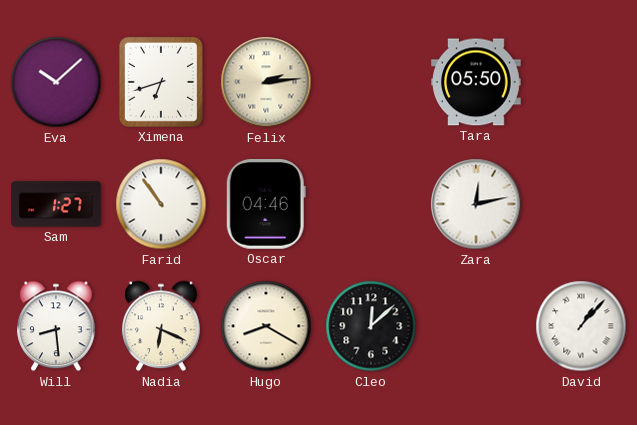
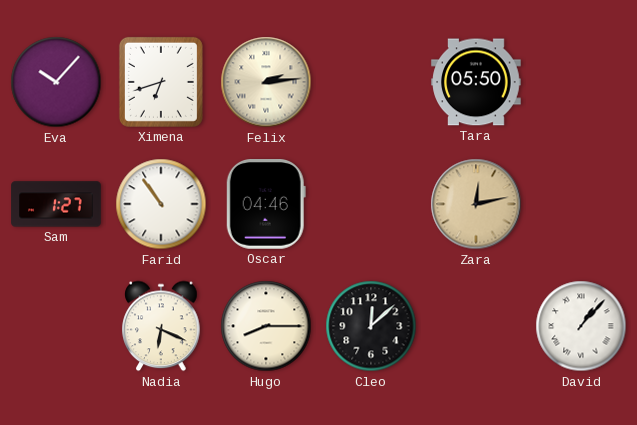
Eva: 10:08 -> 10:07
Zara dial: white -> champagne
Will: 8:29 -> none
Hugo: 8:20 -> 8:15
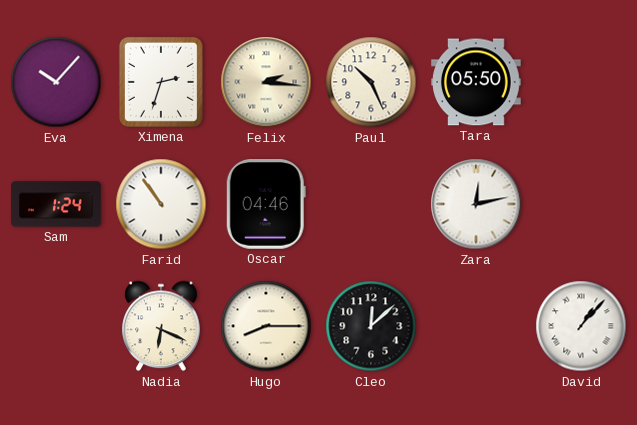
Ximena: 6:42 -> 2:33
Felix: 2:14 -> 2:16
Paul: none -> 10:26
Sam: 1:27 -> 1:24
Zara dial: champagne -> white
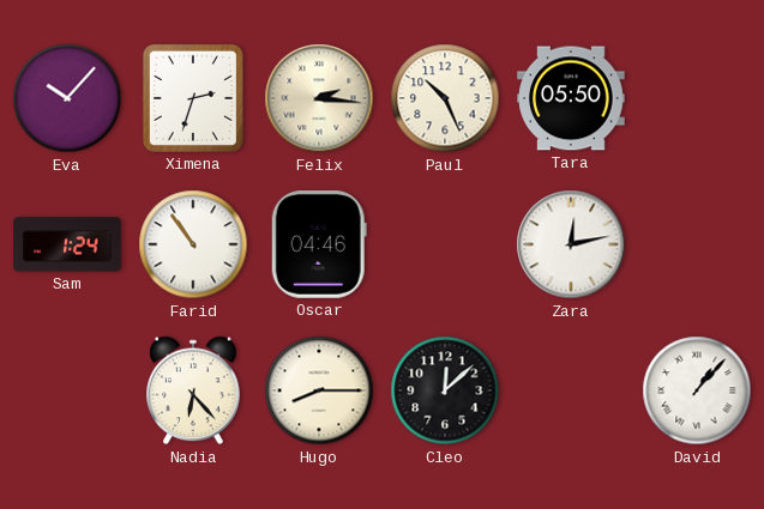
Nadia: 6:19 -> 6:23
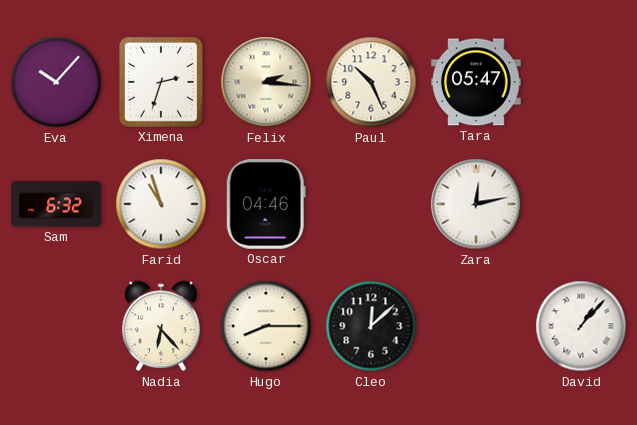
Tara: 05:50 -> 05:47
Sam: 1:24 -> 6:32
Farid: 10:54 -> 10:57
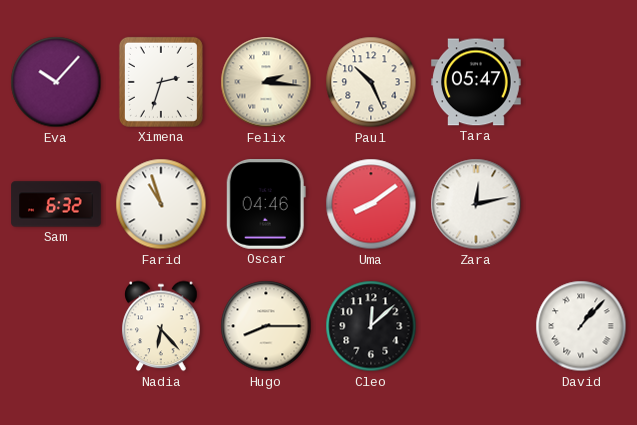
Uma: none -> 8:09
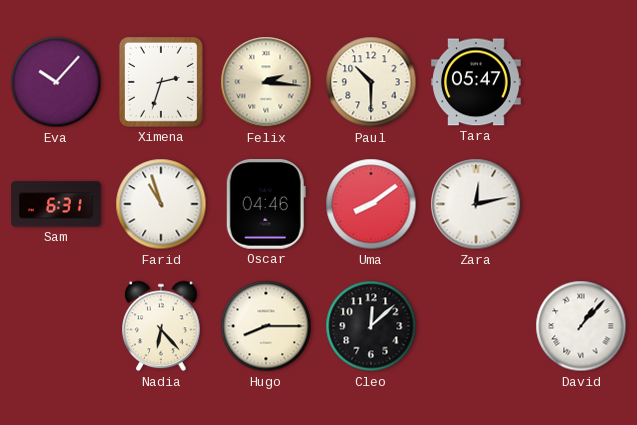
Paul: 10:26 -> 10:30
Sam: 6:32 -> 6:31
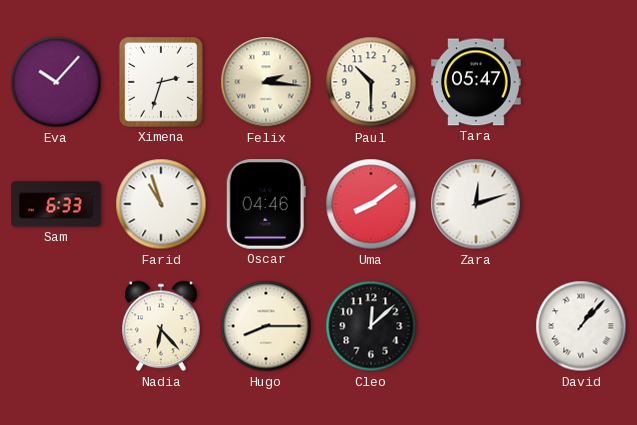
Sam: 6:31 -> 6:33
Zara: 12:13 -> 12:12
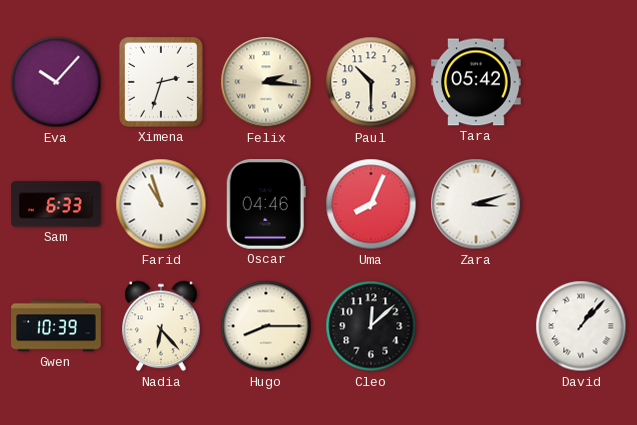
Tara: 05:47 -> 05:42
Uma: 8:09 -> 8:04
Zara: 12:12 -> 3:12
Gwen: none -> 10:39
